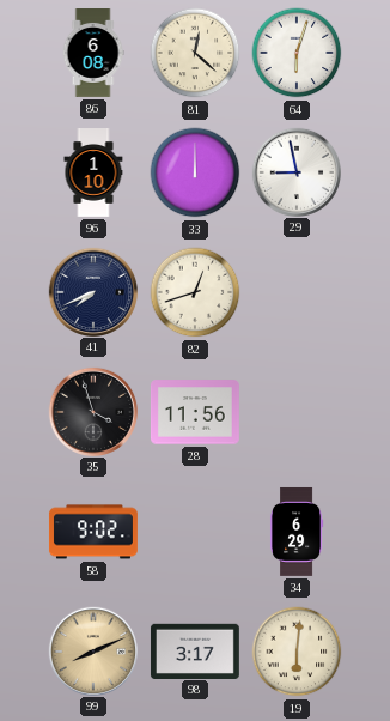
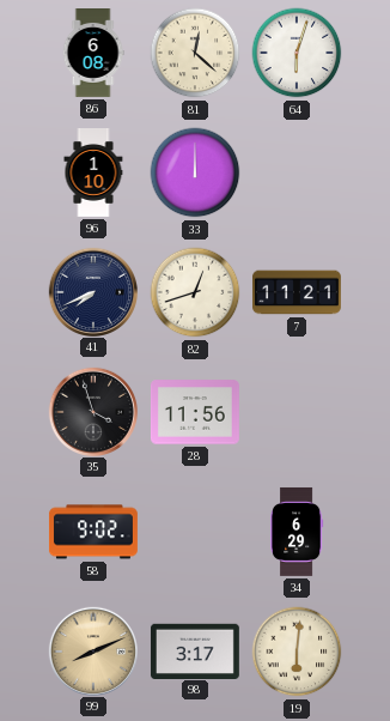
29: 8:58 -> none
7: none -> 11:21
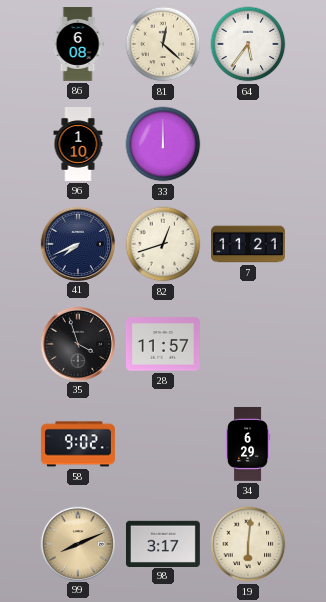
64: 6:03 -> 5:36
28: 11:56 -> 11:57
